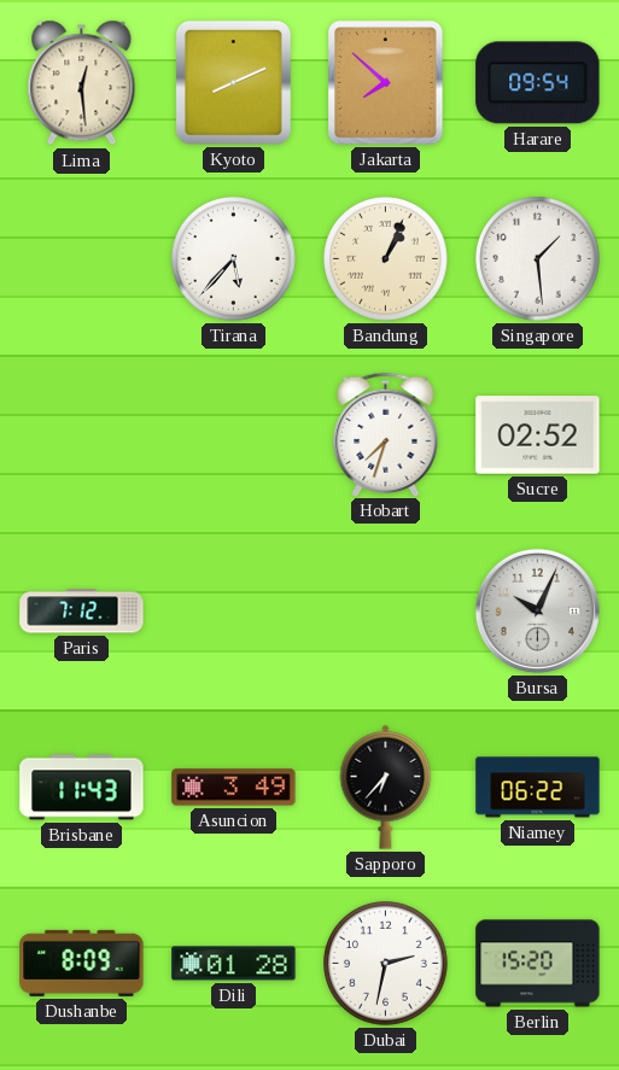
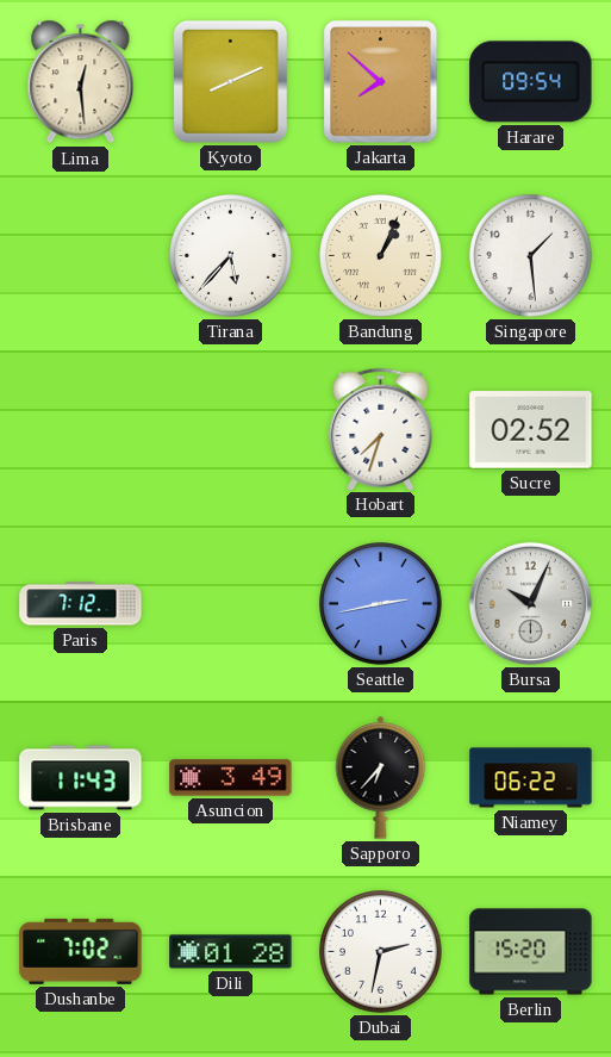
Seattle: none -> 2:43
Dushanbe: 8:09 -> 7:02
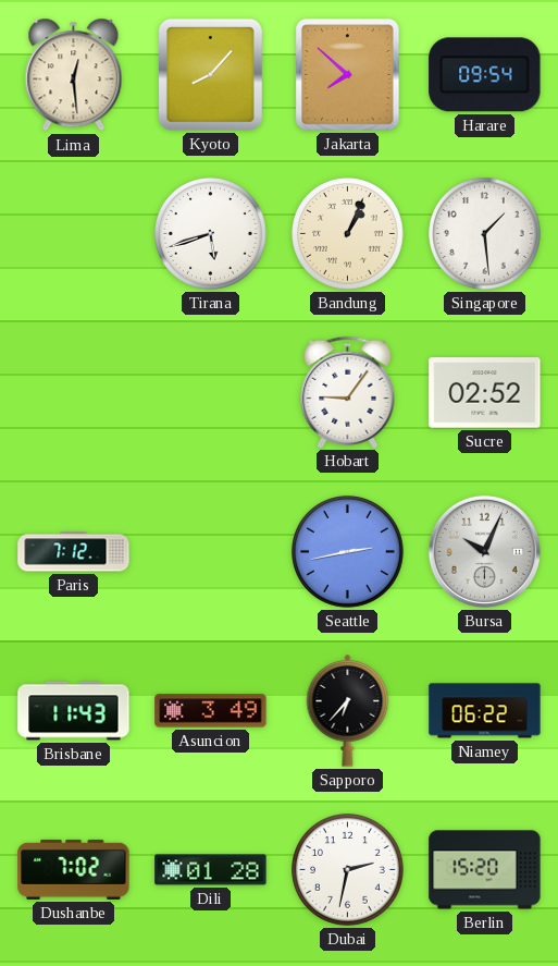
Kyoto: 8:11 -> 8:07
Tirana: 5:37 -> 5:42
Hobart: 7:33 -> 9:06
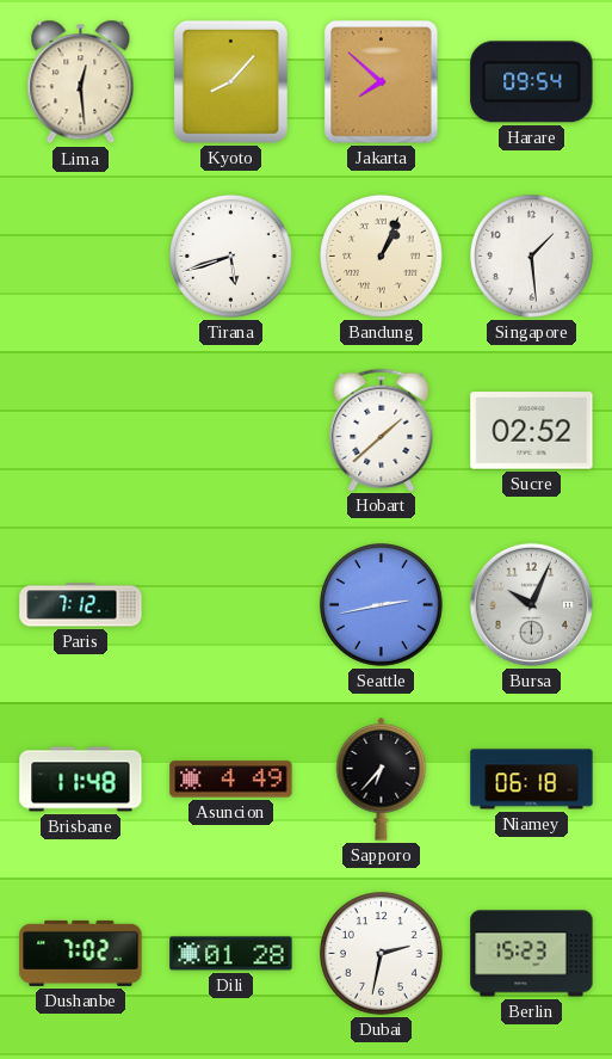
Hobart: 9:06 -> 1:38
Brisbane: 11:43 -> 11:48
Asuncion: 3:49 -> 4:49
Niamey: 06:22 -> 06:18
Berlin: 15:20 -> 15:23
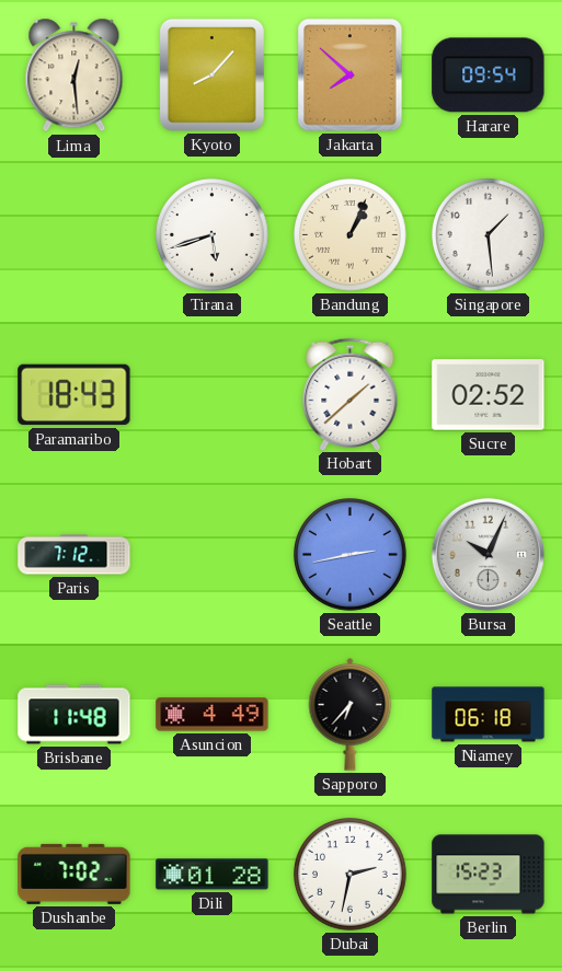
Paramaribo: none -> 18:43
